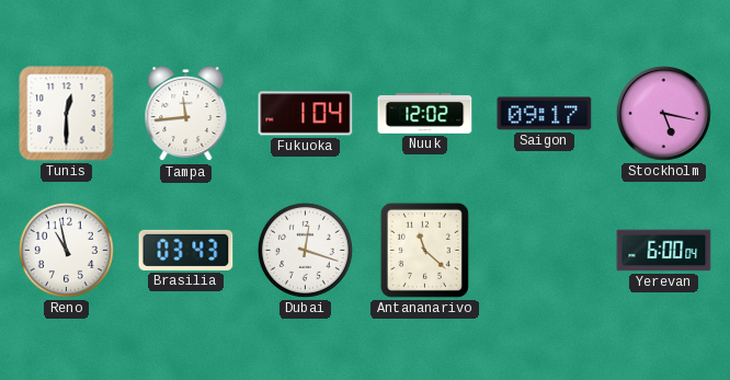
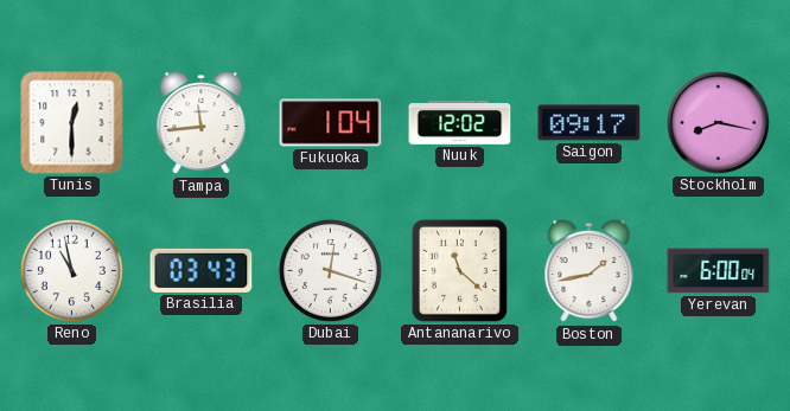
Stockholm: 5:17 -> 8:17
Boston: none -> 1:43
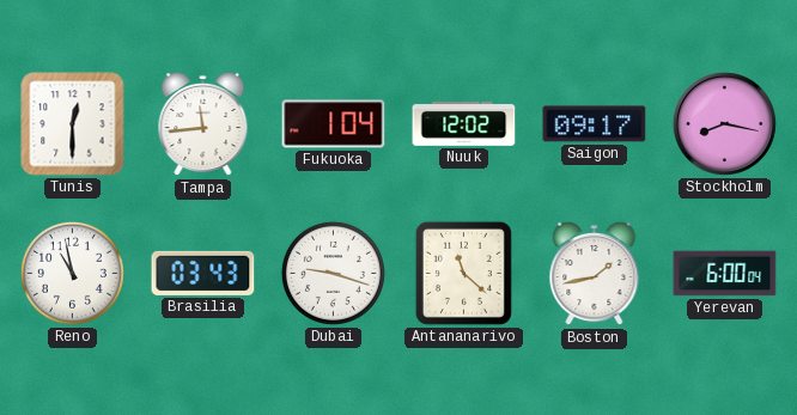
Dubai: 12:18 -> 9:18
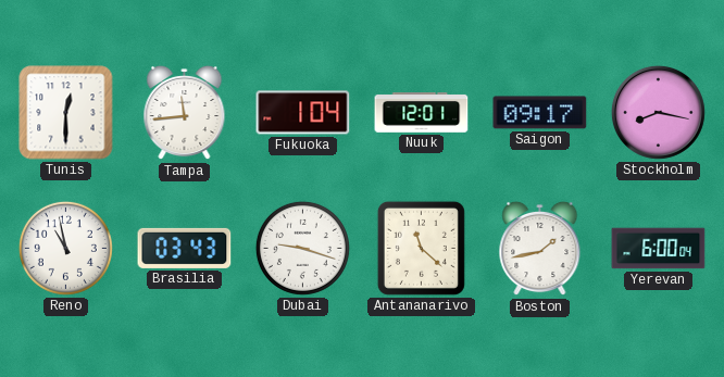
Nuuk: 12:02 -> 12:01
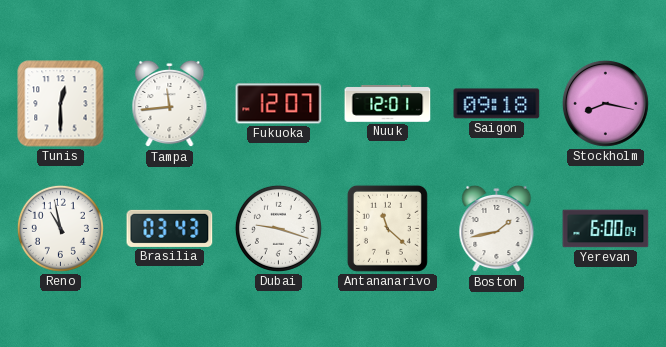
Fukuoka: 1:04 -> 12:07
Saigon: 09:17 -> 09:18
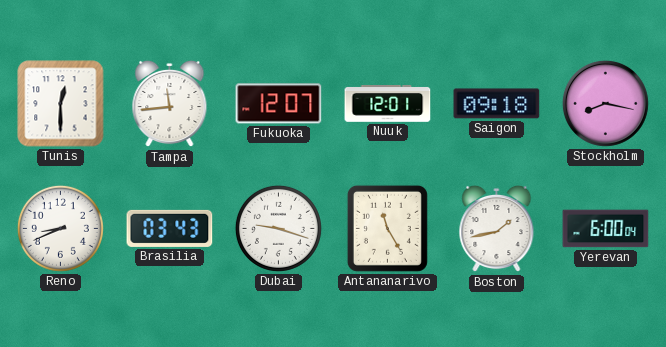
Reno: 10:58 -> 8:41
Antananarivo: 11:22 -> 11:25
